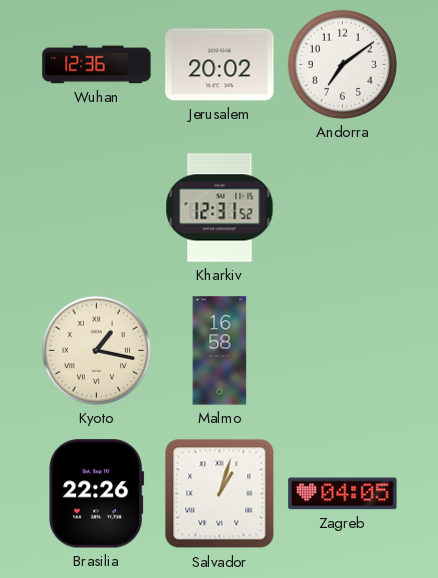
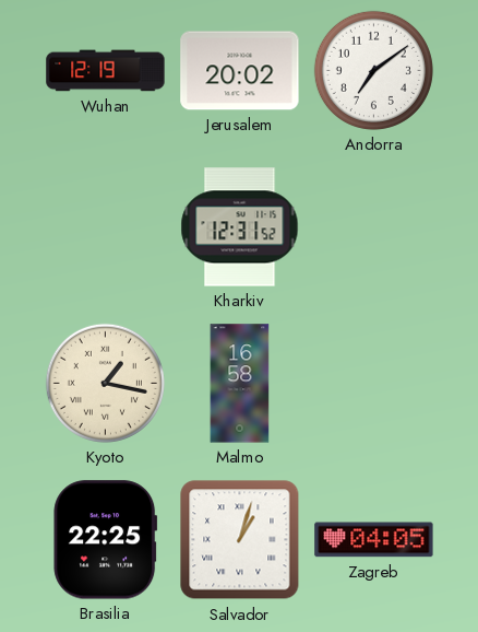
Wuhan: 12:36 -> 12:19
Brasilia: 22:26 -> 22:25
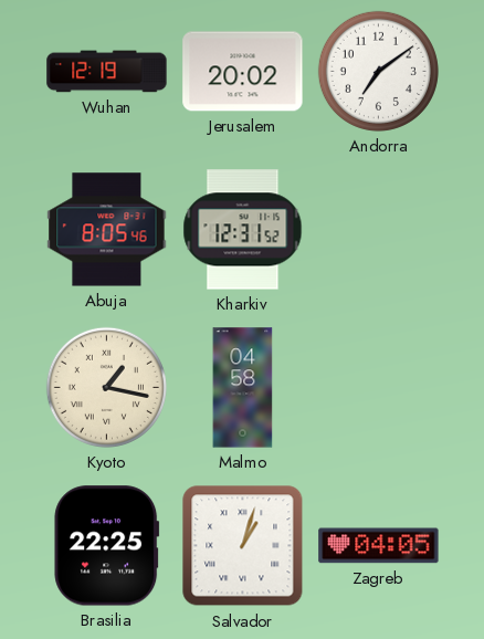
Abuja: none -> 8:05
Malmo: 16:58 -> 04:58
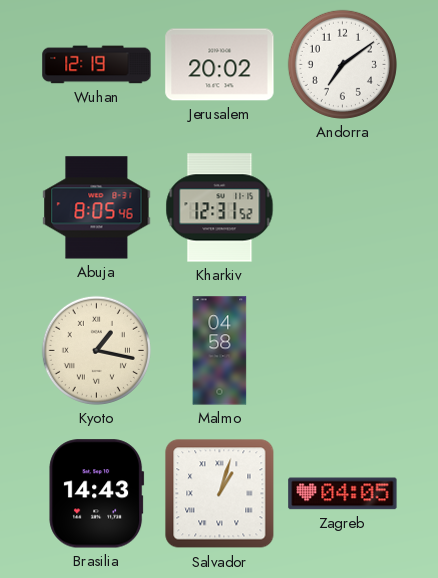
Brasilia: 22:25 -> 14:43
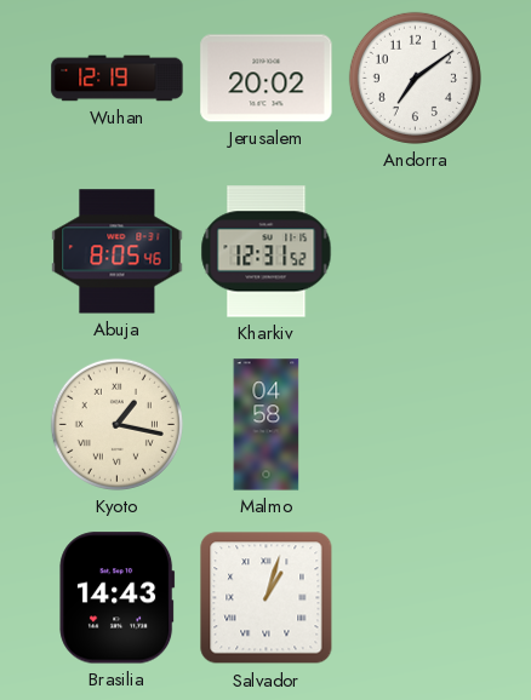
Zagreb: 04:05 -> none
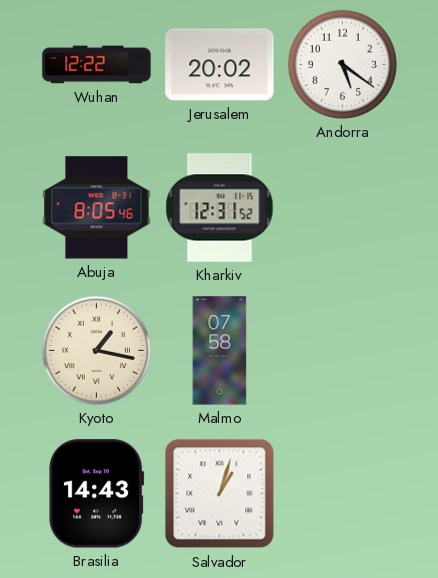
Wuhan: 12:19 -> 12:22
Andorra: 7:09 -> 5:21
Malmo: 04:58 -> 07:58
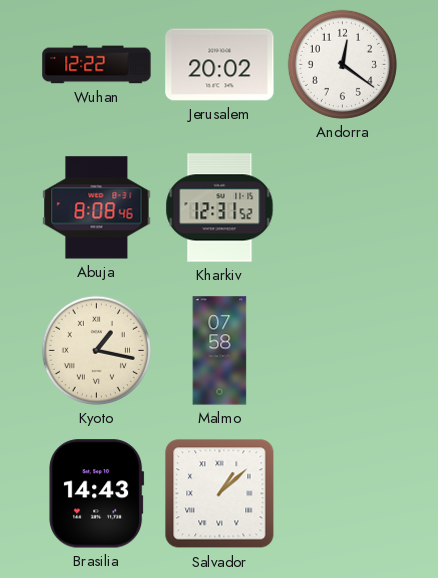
Andorra: 5:21 -> 12:21
Abuja: 8:05 -> 8:08
Salvador: 1:03 -> 1:08
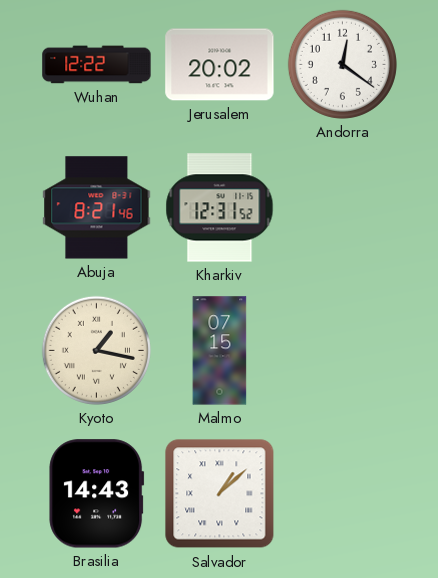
Abuja: 8:08 -> 8:21
Malmo: 07:58 -> 07:15
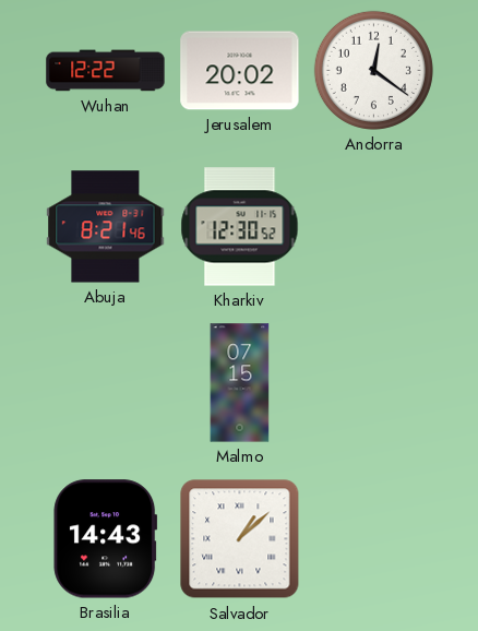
Kharkiv: 12:31 -> 12:30
Kyoto: 1:17 -> none
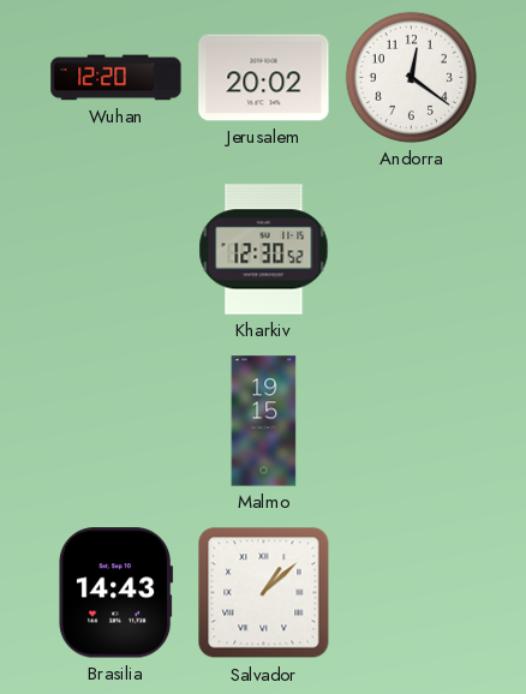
Wuhan: 12:22 -> 12:20
Abuja: 8:21 -> none
Malmo: 07:15 -> 19:15
